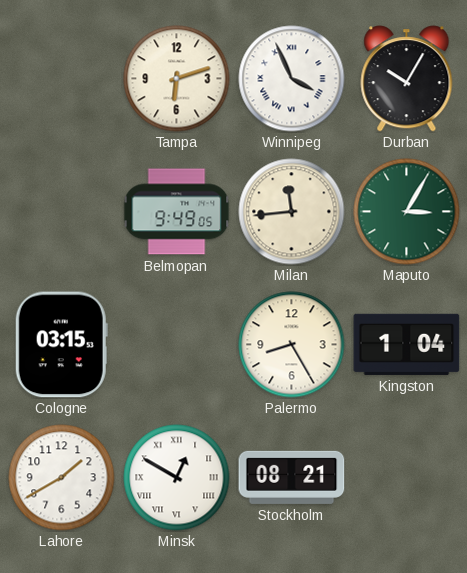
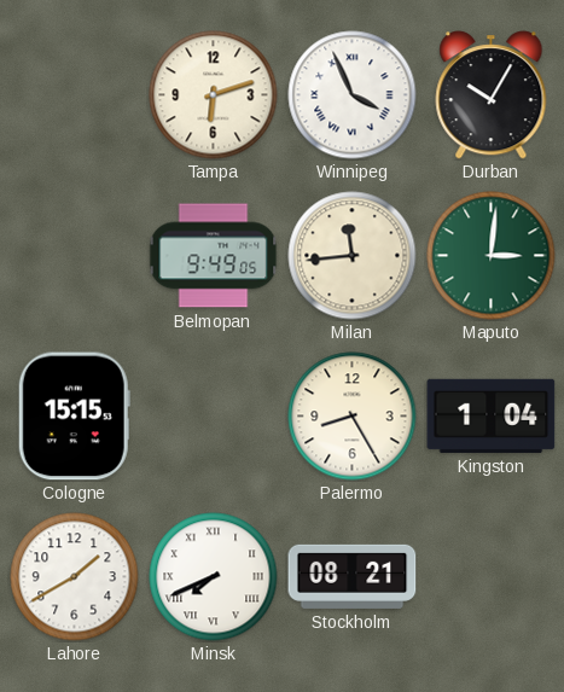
Maputo: 3:05 -> 3:01
Cologne: 03:15 -> 15:15
Minsk: 12:50 -> 7:41
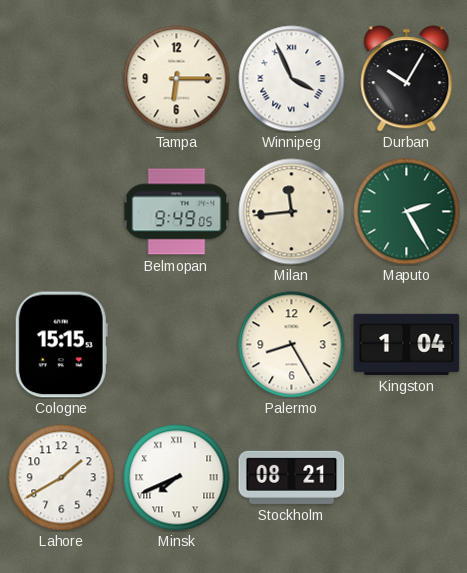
Tampa: 6:12 -> 6:15
Maputo: 3:01 -> 2:25
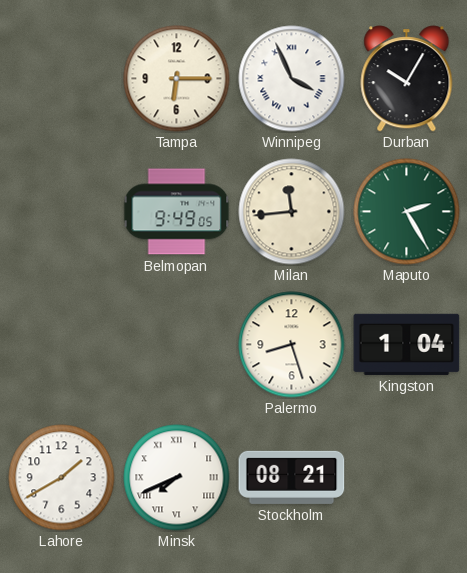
Cologne: 15:15 -> none
Palermo: 8:25 -> 8:27
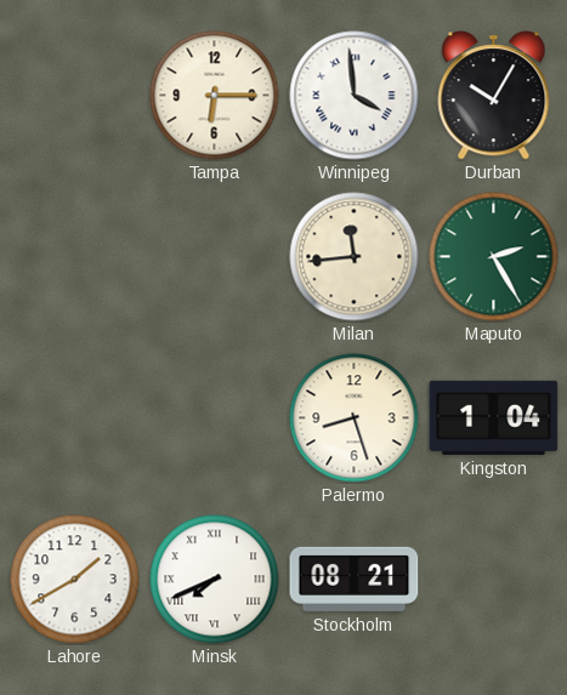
Winnipeg: 3:56 -> 3:59
Belmopan: 9:49 -> none
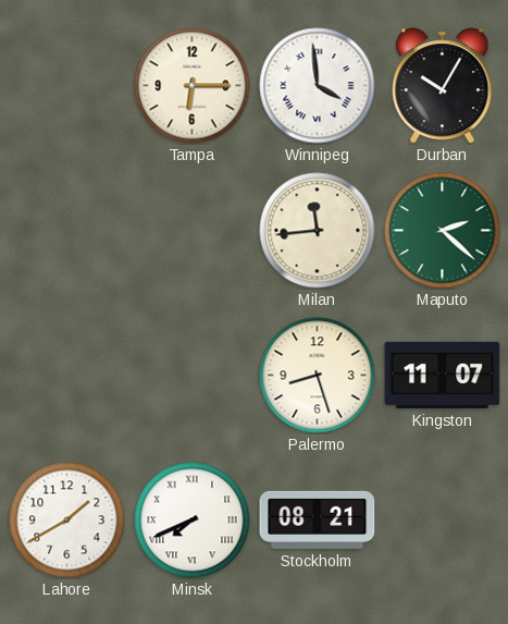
Maputo: 2:25 -> 2:22
Kingston: 1:04 -> 11:07
